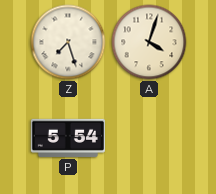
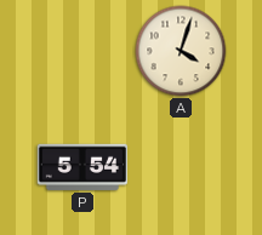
Z: 7:27 -> none
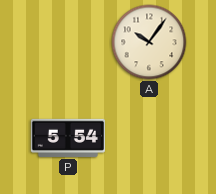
A: 4:03 -> 10:06
